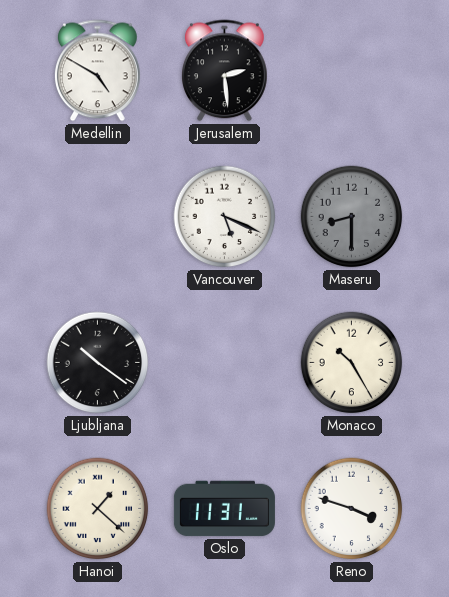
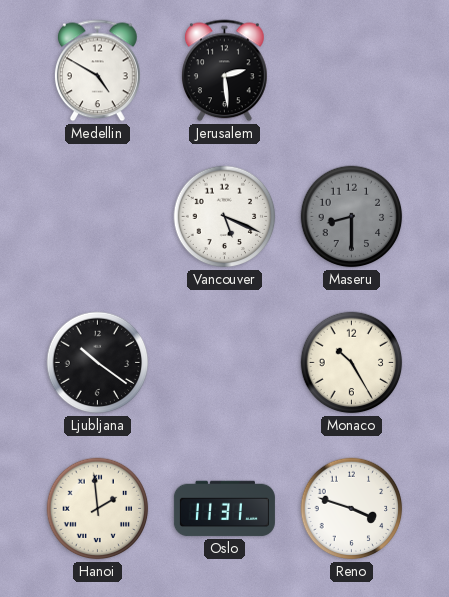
Hanoi: 1:22 -> 1:59
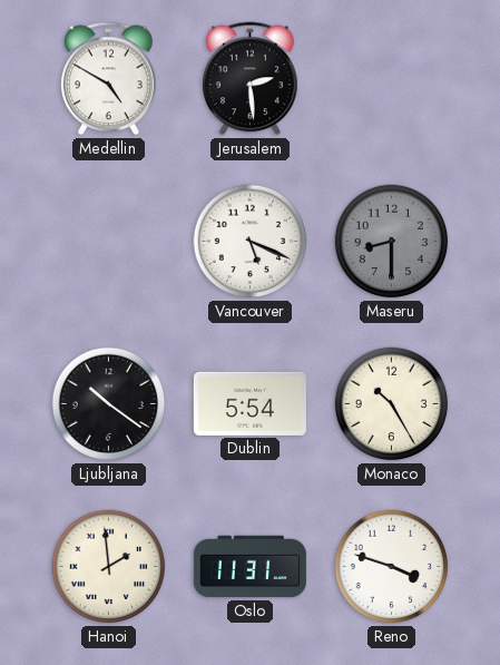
Dublin: none -> 5:54
